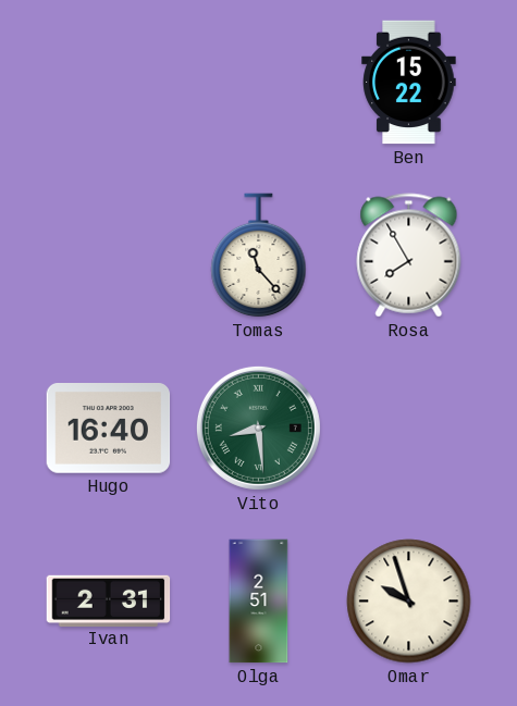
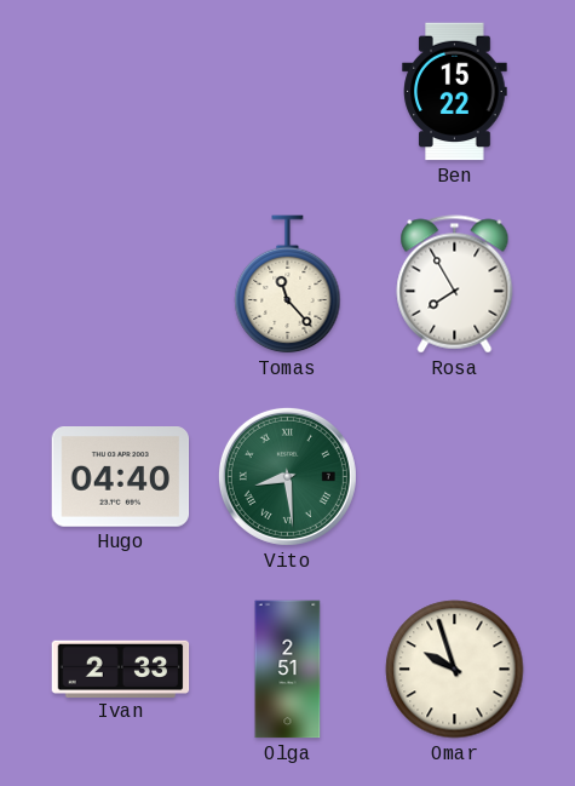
Hugo: 16:40 -> 04:40
Ivan: 2:31 -> 2:33
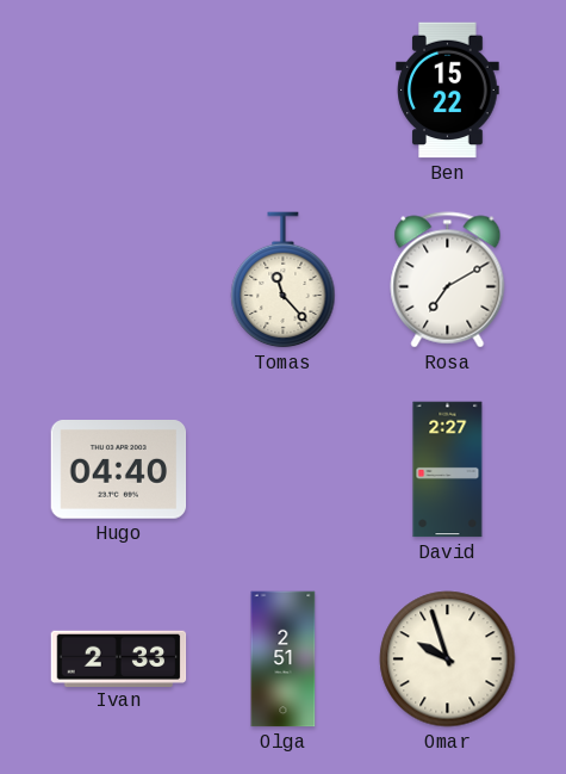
Rosa: 7:55 -> 7:10
Vito: 8:29 -> none
David: none -> 2:27
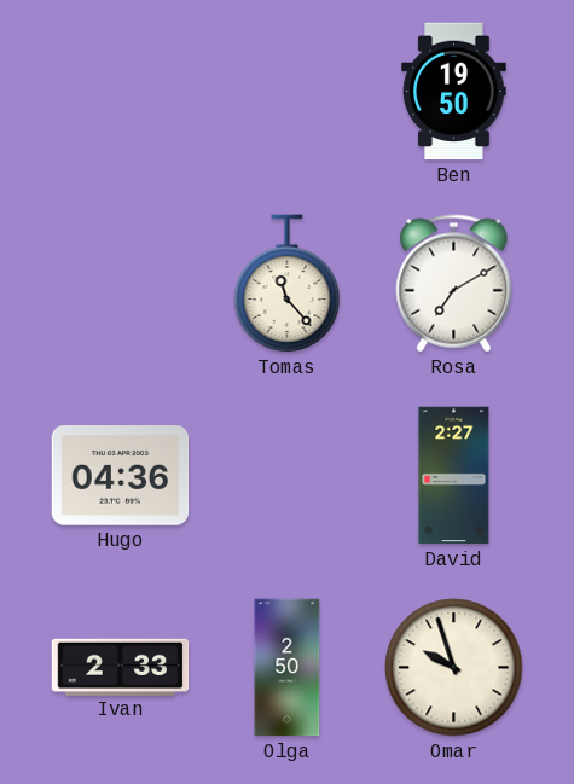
Ben: 15:22 -> 19:50
Hugo: 04:40 -> 04:36
Olga: 2:51 -> 2:50
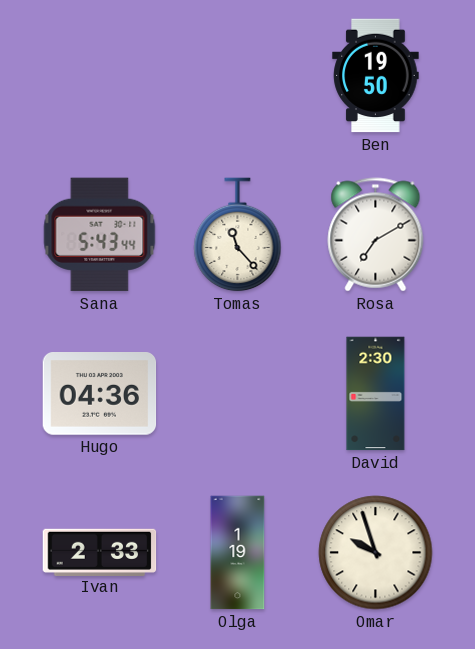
Sana: none -> 5:43
David: 2:27 -> 2:30
Olga: 2:50 -> 1:19
